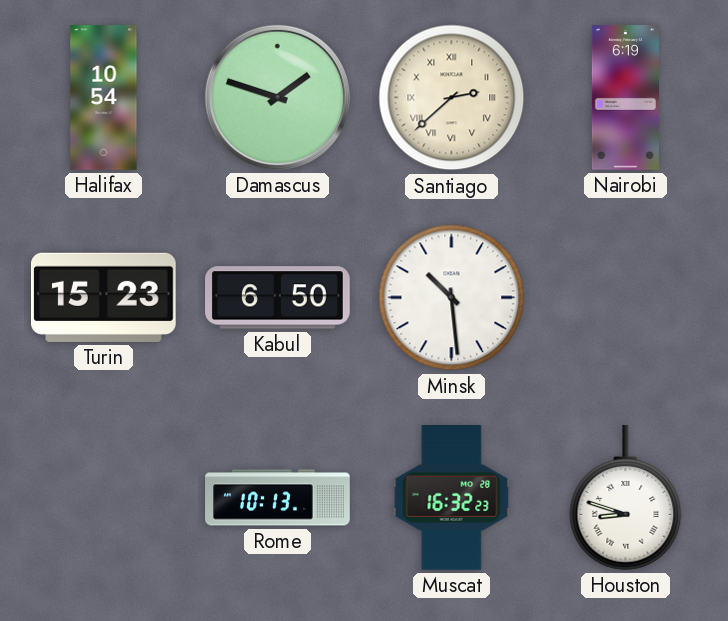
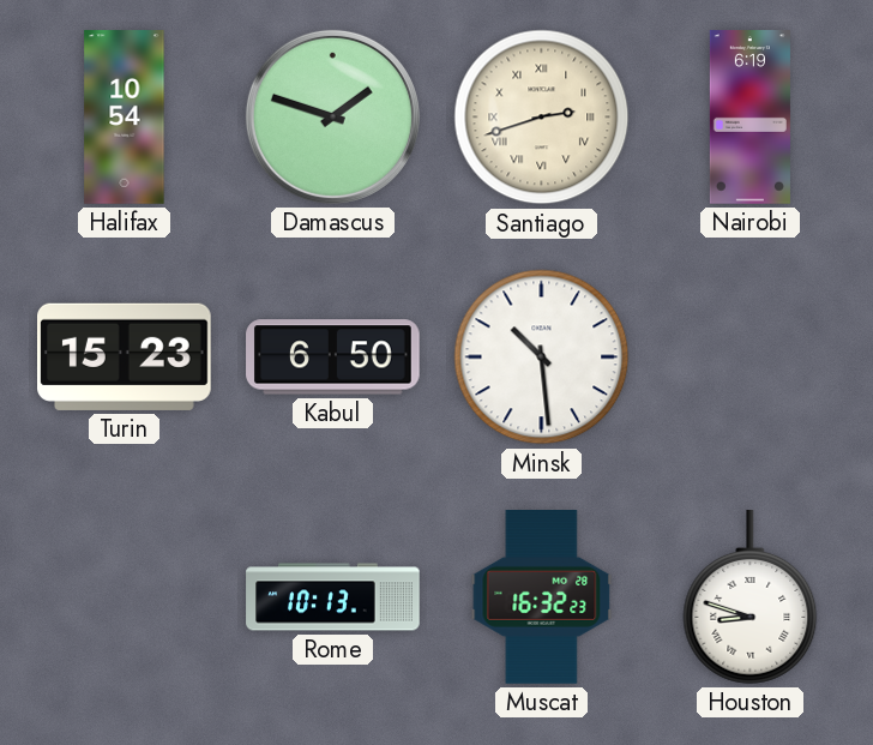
Santiago: 2:38 -> 2:42
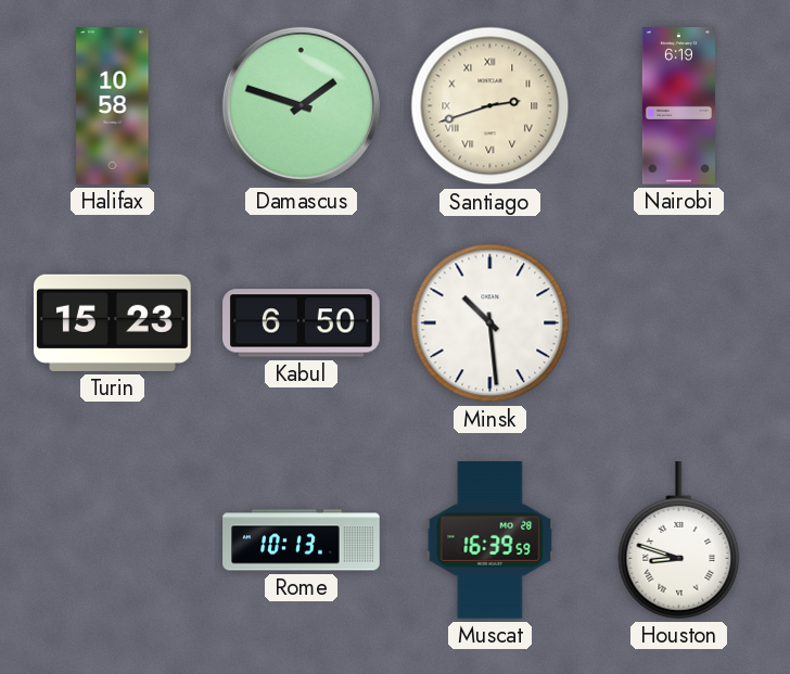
Halifax: 10:54 -> 10:58
Muscat: 16:32 -> 16:39
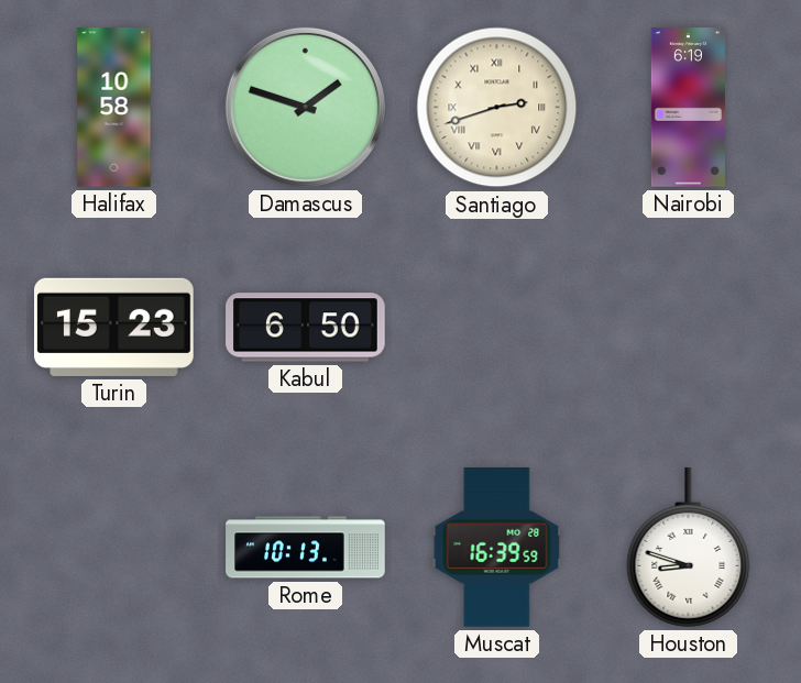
Minsk: 10:29 -> none
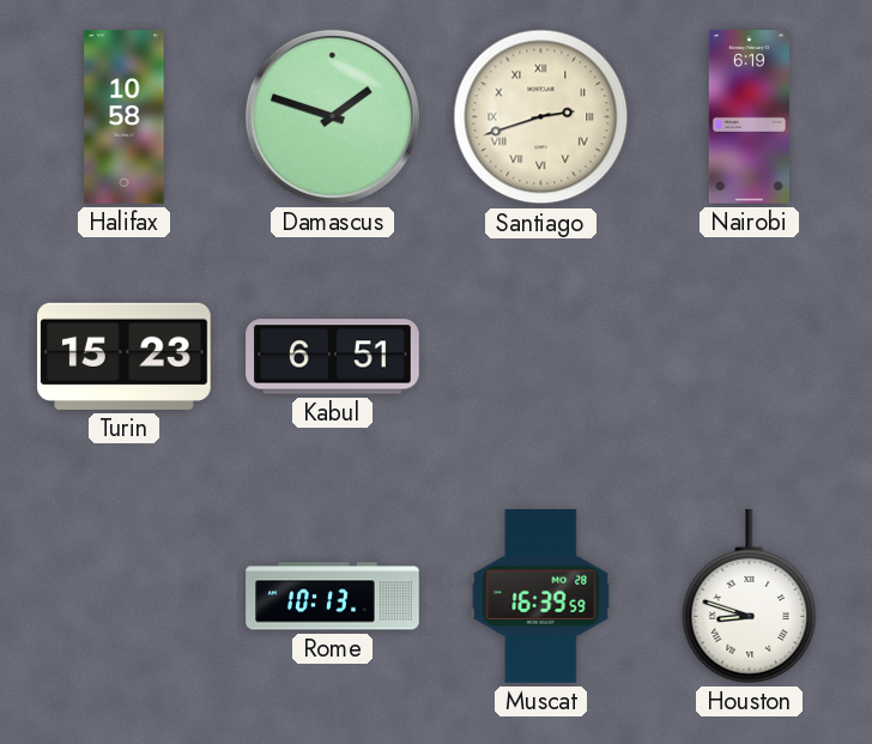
Kabul: 6:50 -> 6:51
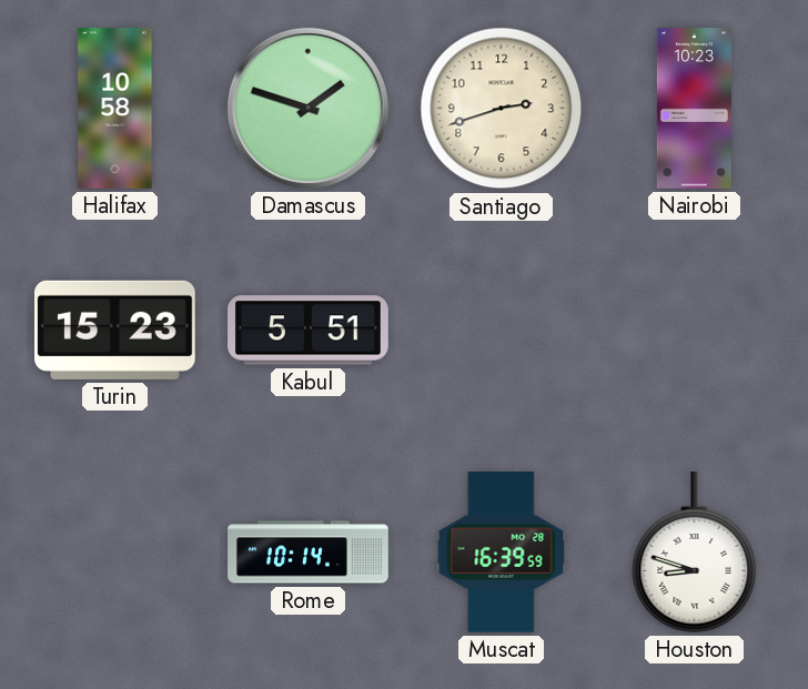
Santiago numerals: Roman -> Arabic
Nairobi: 6:19 -> 10:23
Kabul: 6:51 -> 5:51
Rome: 10:13 -> 10:14
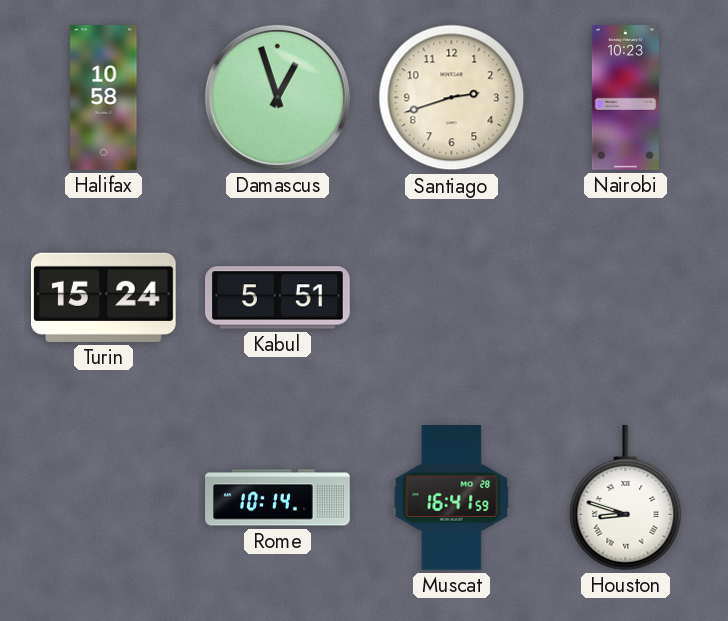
Damascus: 1:48 -> 12:57
Turin: 15:23 -> 15:24
Muscat: 16:39 -> 16:41
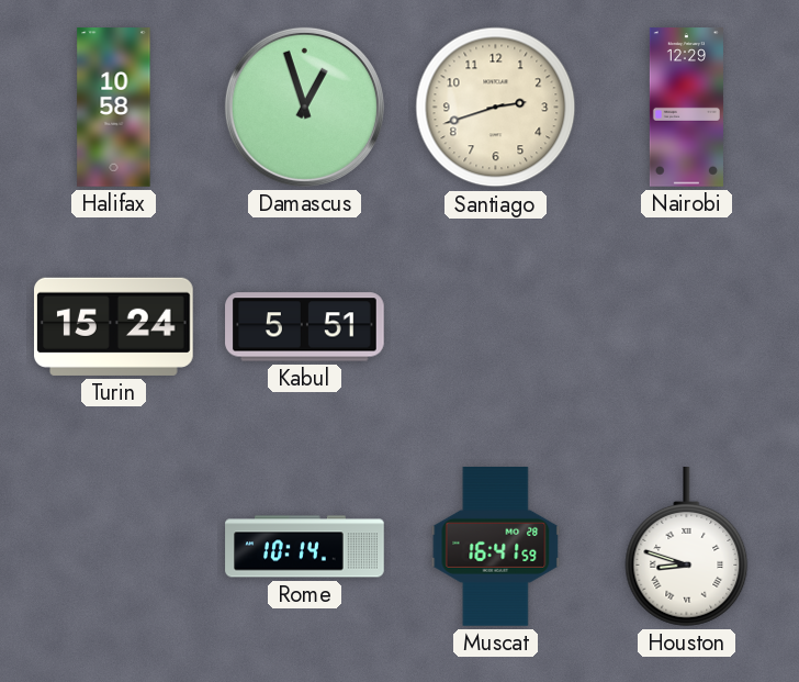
Nairobi: 10:23 -> 12:29
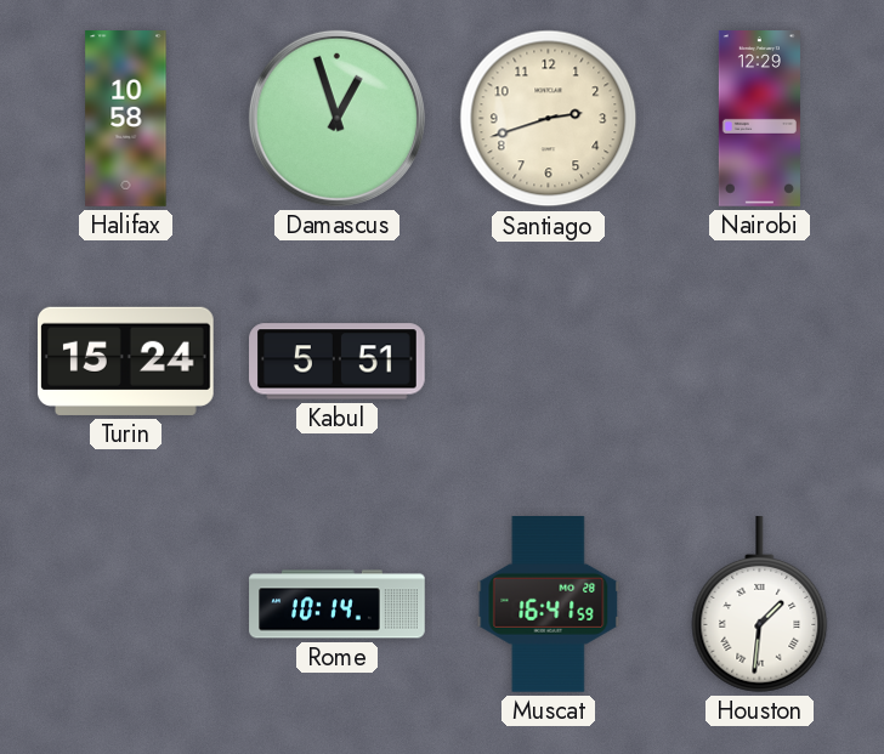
Houston: 8:48 -> 1:31
